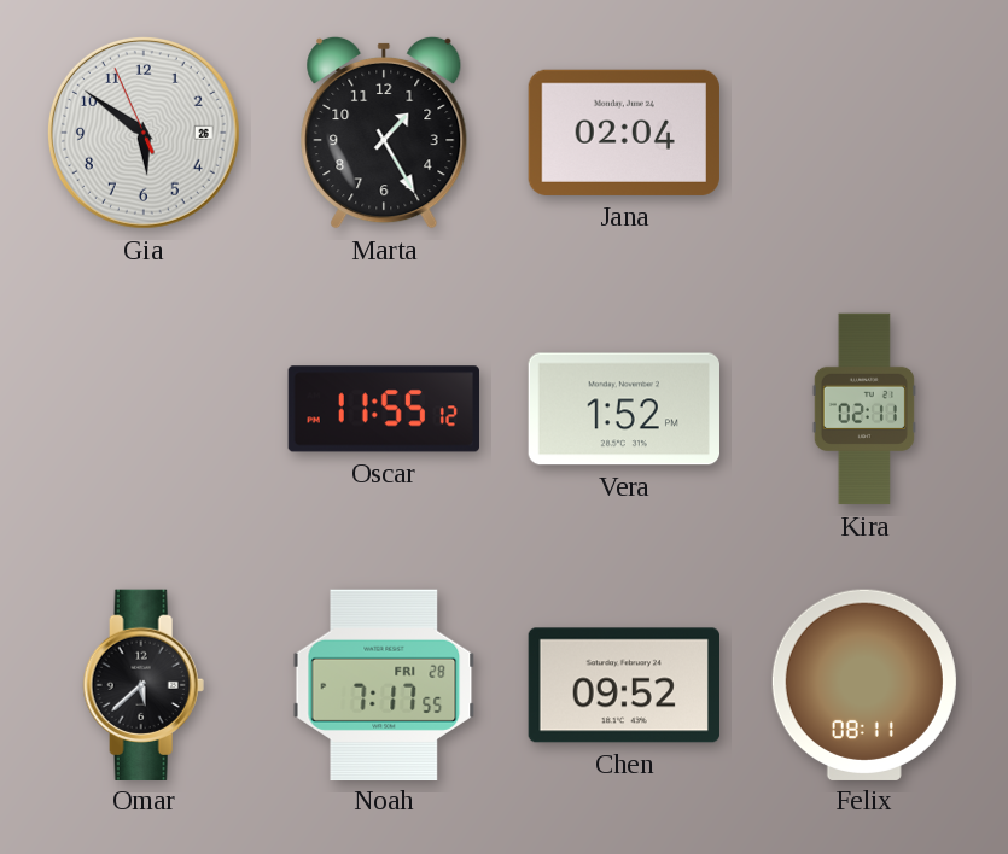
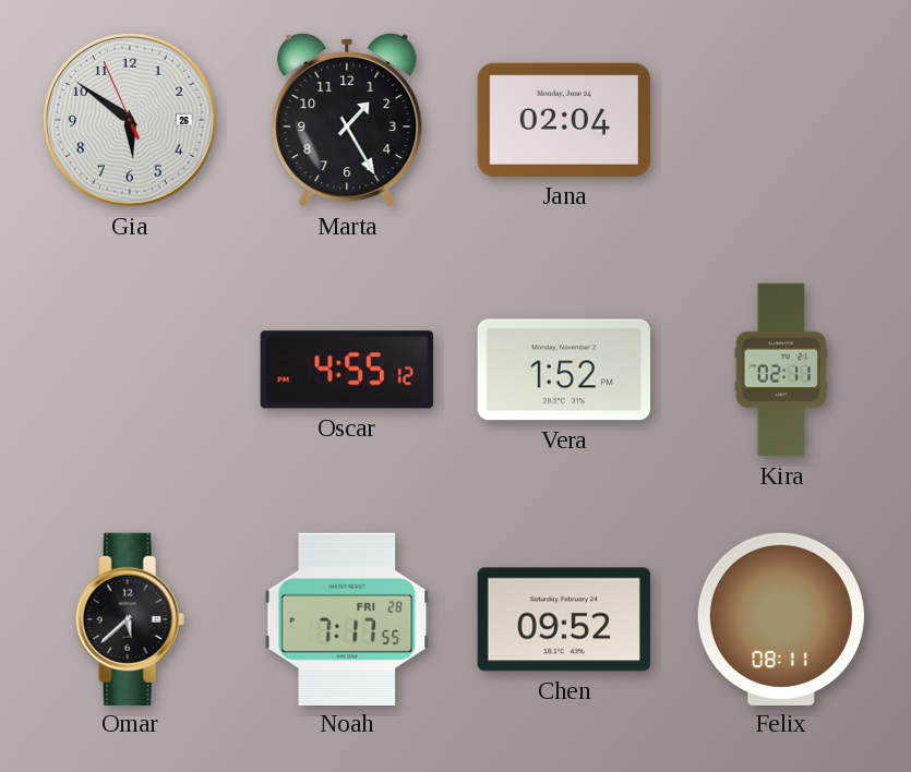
Oscar: 11:55 -> 4:55
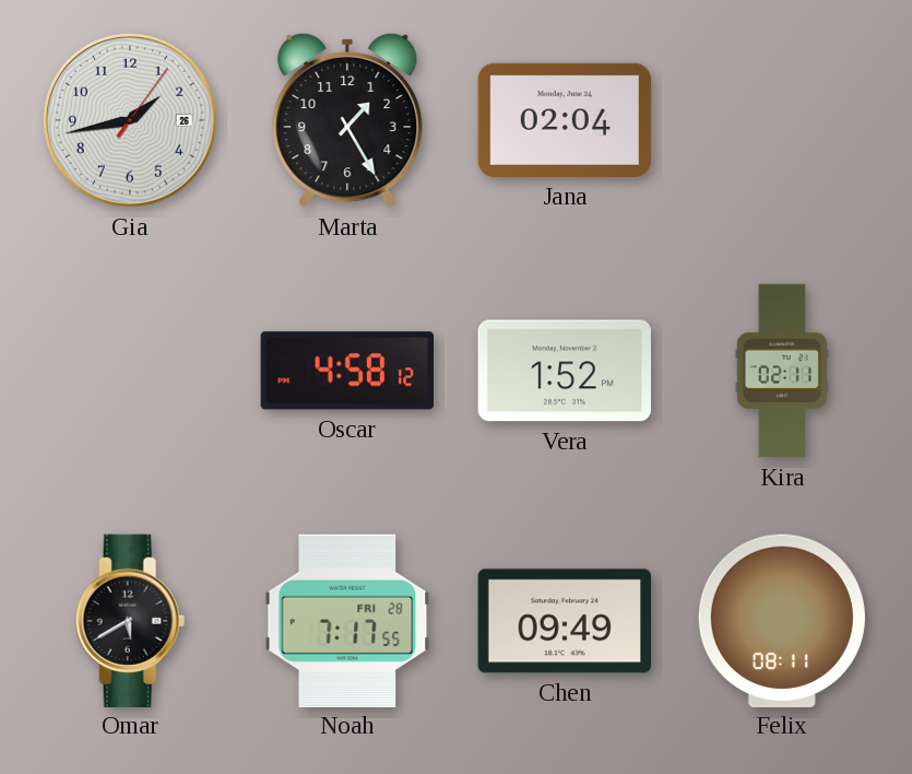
Gia: 5:50 -> 1:43
Oscar: 4:55 -> 4:58
Omar: 5:38 -> 5:40
Chen: 09:52 -> 09:49
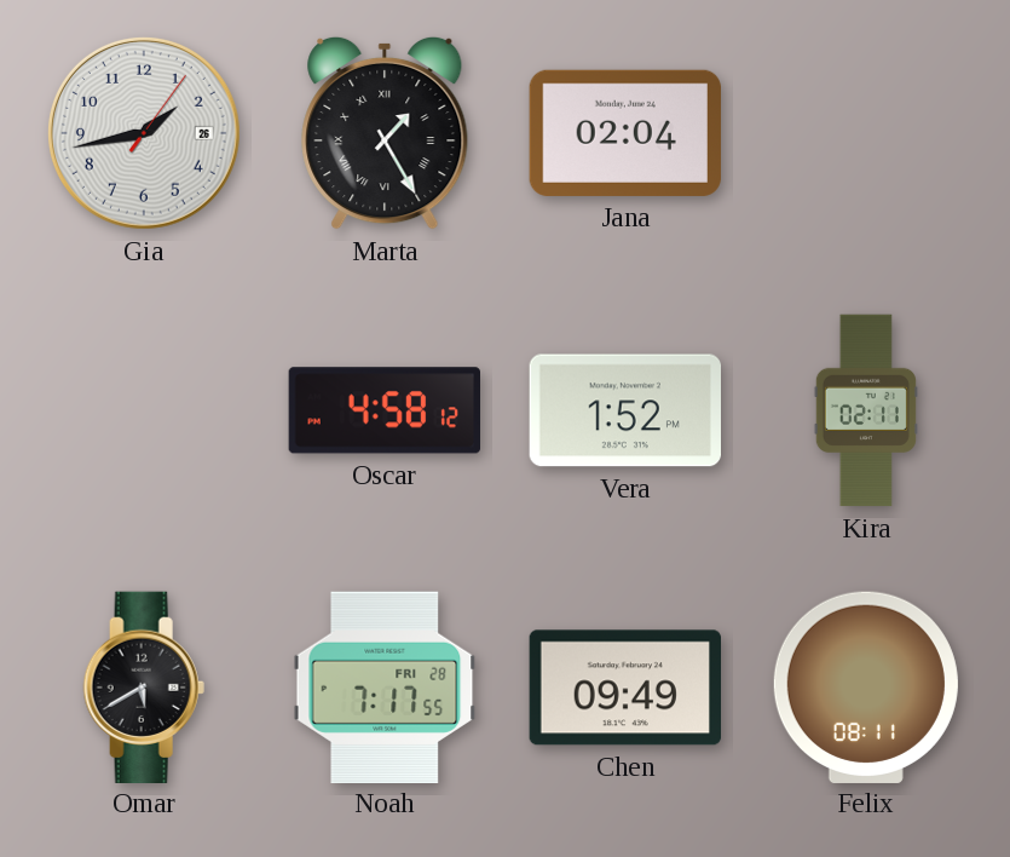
Marta numerals: Arabic -> Roman
